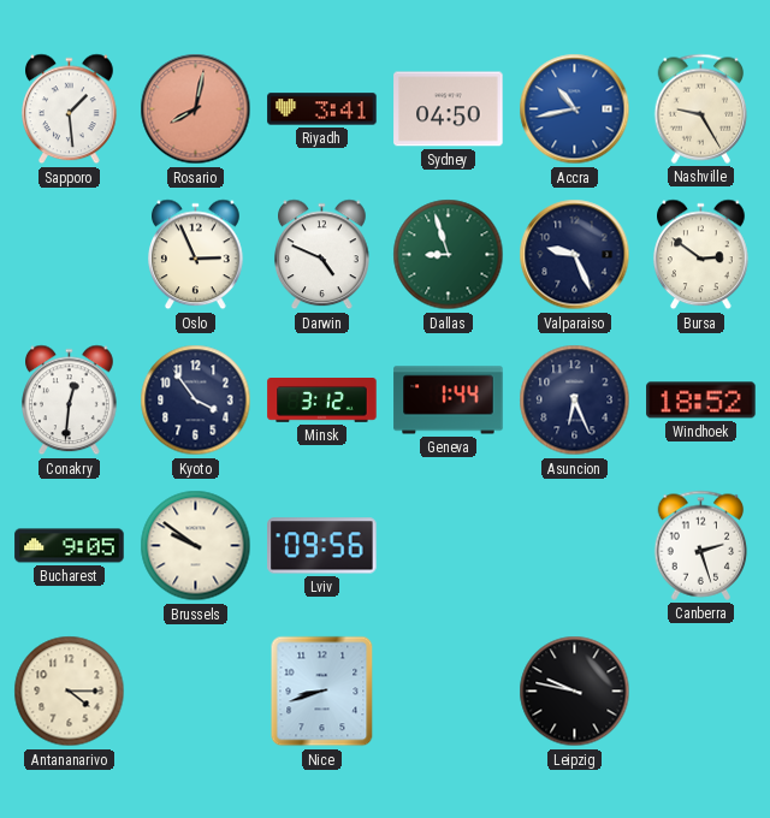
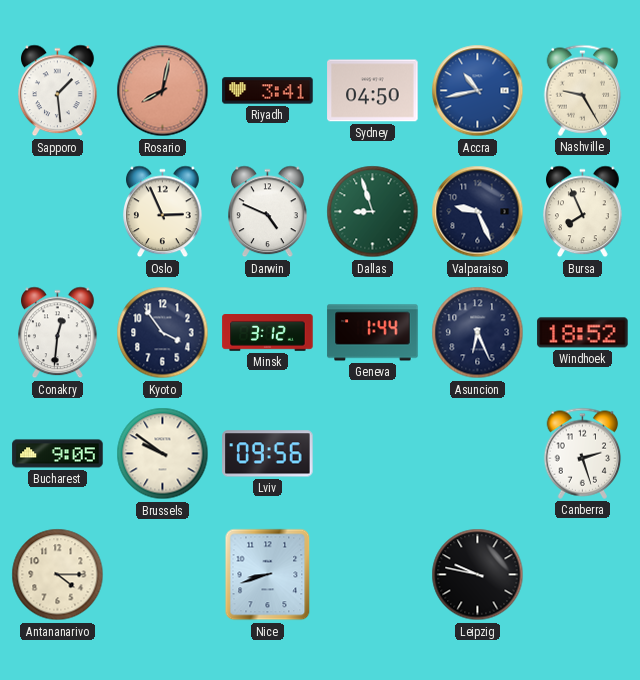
Bursa: 2:51 -> 7:56
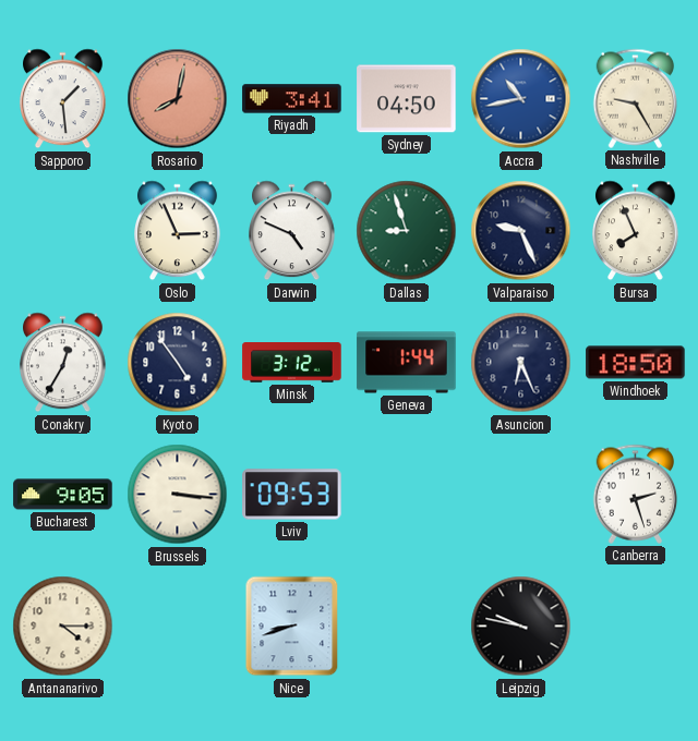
Conakry: 12:31 -> 12:35
Kyoto: 3:54 -> 4:54
Windhoek: 18:52 -> 18:50
Brussels: 9:51 -> 3:16
Lviv: 09:56 -> 09:53
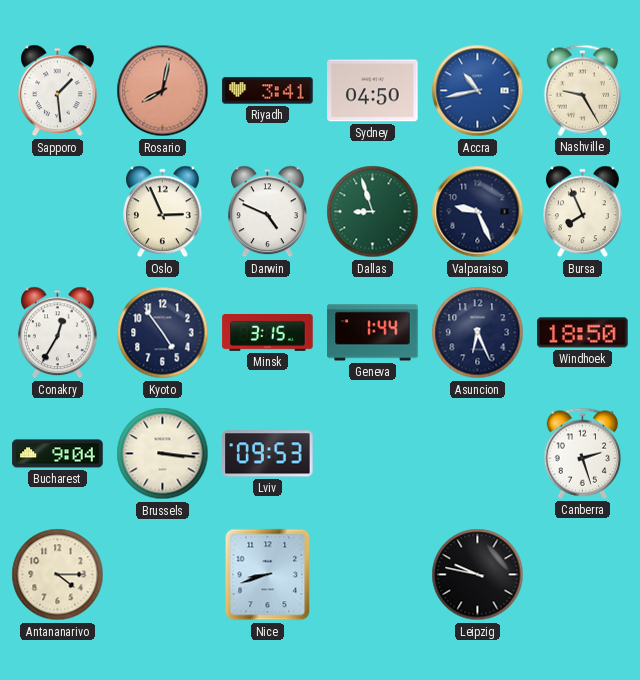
Minsk: 3:12 -> 3:15
Bucharest: 9:05 -> 9:04
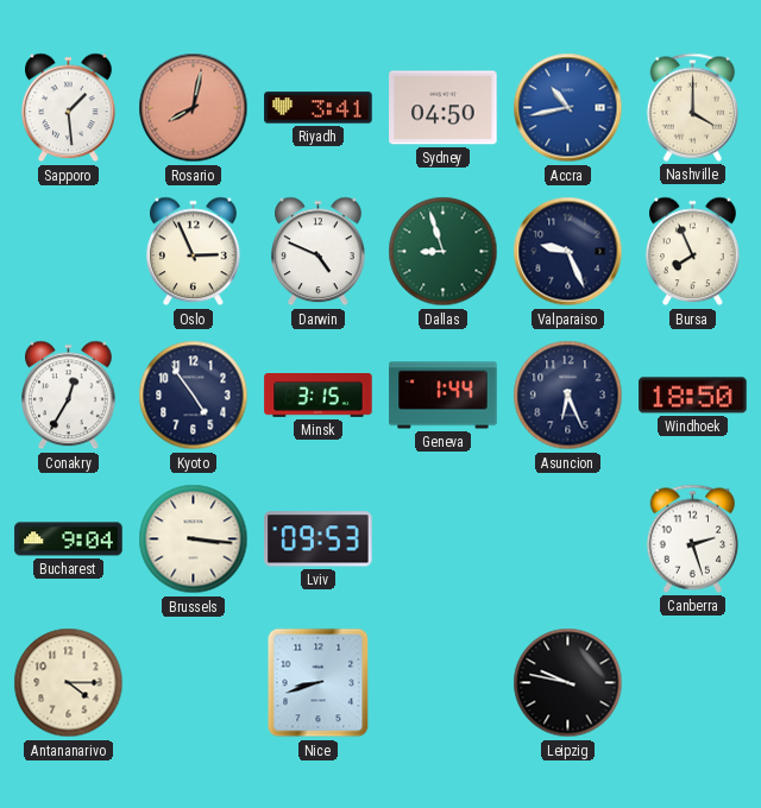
Nashville: 9:25 -> 4:00
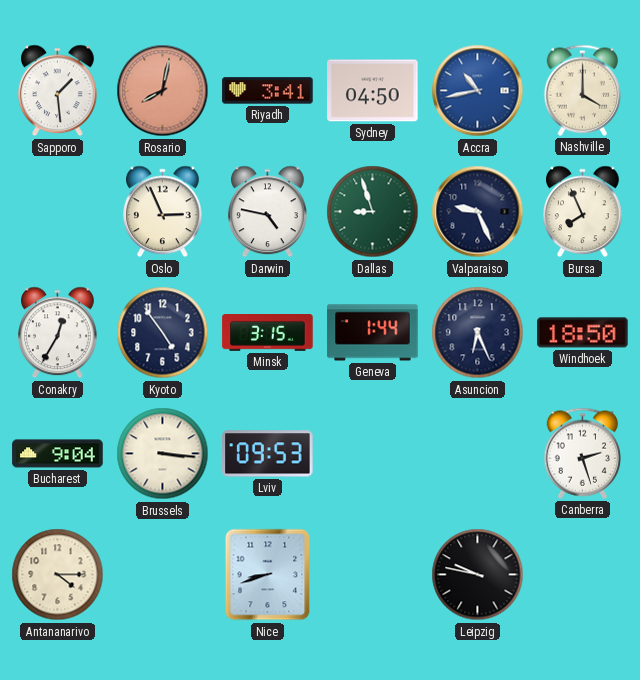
Darwin: 4:49 -> 4:47
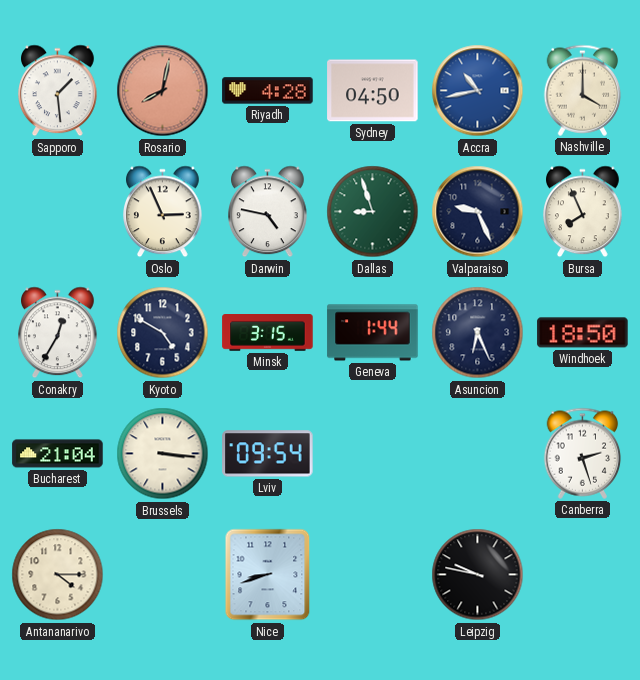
Riyadh: 3:41 -> 4:28
Kyoto: 4:54 -> 4:50
Bucharest: 9:04 -> 21:04
Lviv: 09:53 -> 09:54
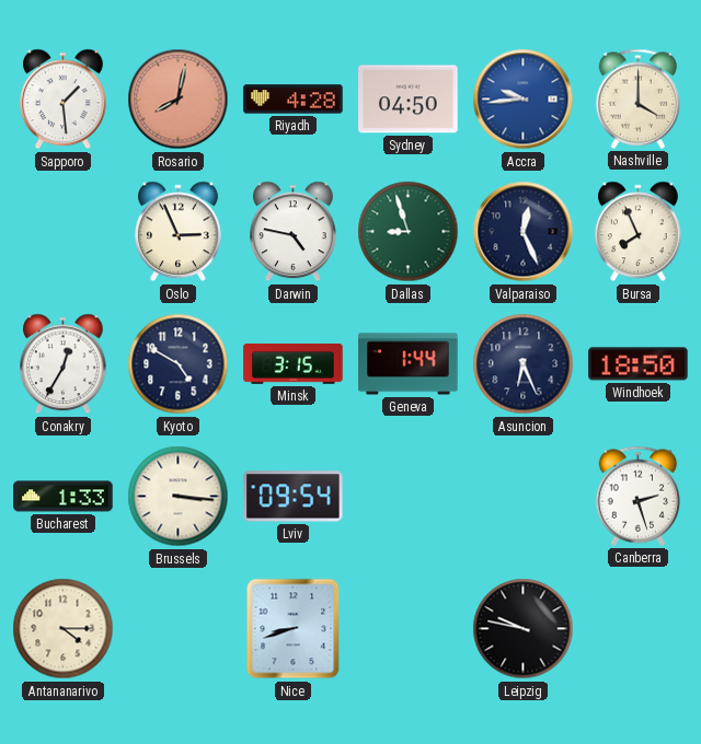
Accra: 10:43 -> 9:44
Valparaiso: 9:26 -> 12:26
Bucharest: 21:04 -> 1:33
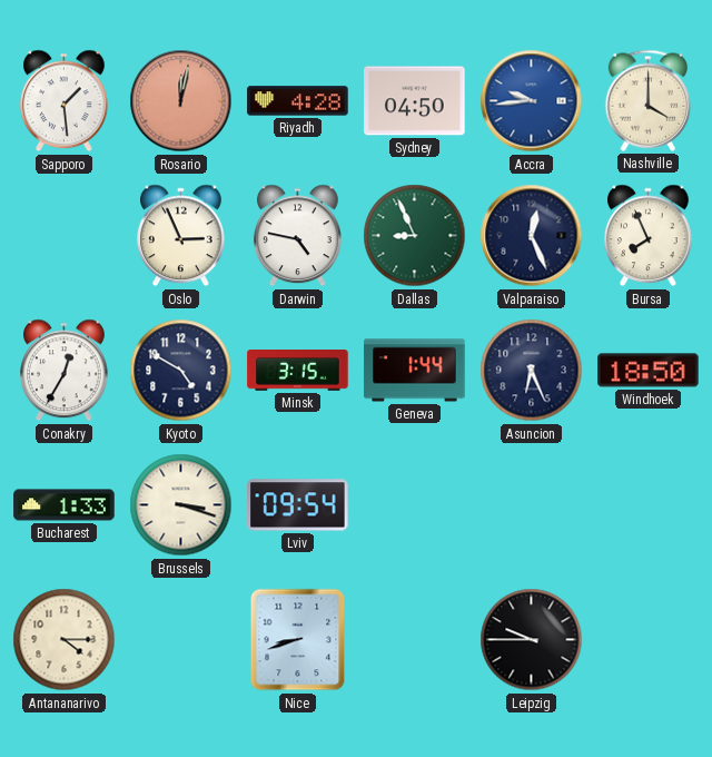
Rosario: 8:02 -> 12:02
Dallas: 8:57 -> 8:56
Brussels: 3:16 -> 3:18
Canberra: 2:27 -> none
Leipzig: 9:47 -> 9:45
